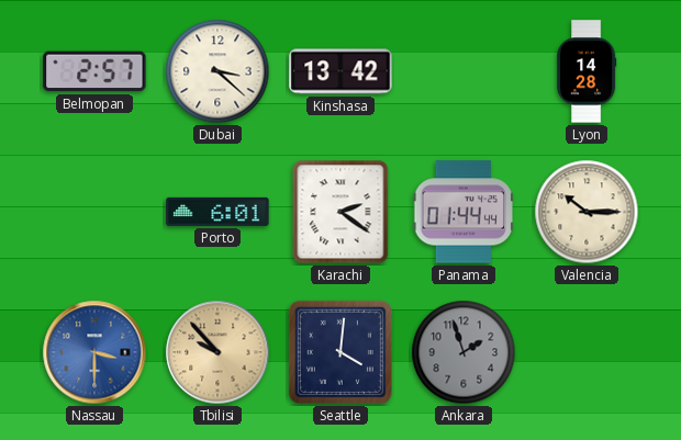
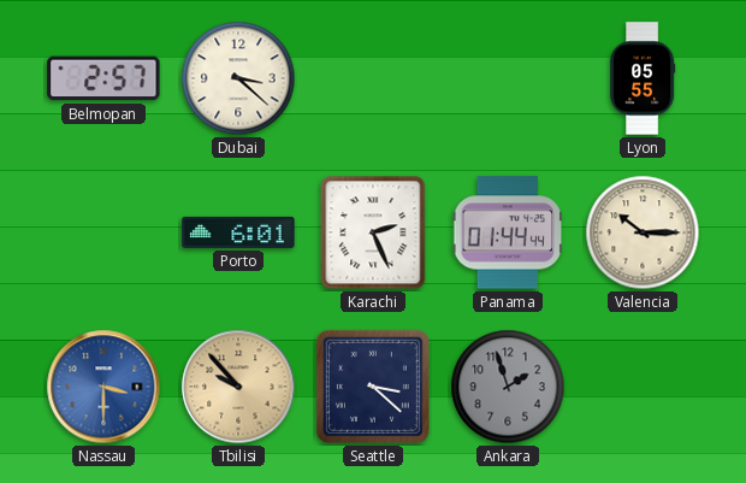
Kinshasa: 13:42 -> none
Lyon: 14:28 -> 05:55
Karachi: 2:21 -> 2:26
Seattle: 4:01 -> 3:22
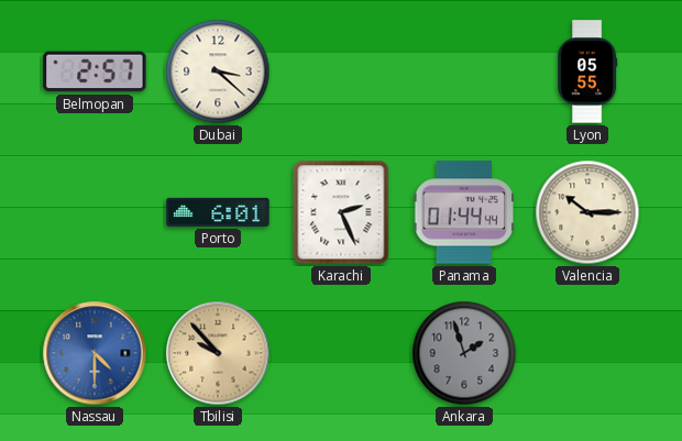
Nassau: 3:30 -> 4:30
Seattle: 3:22 -> none
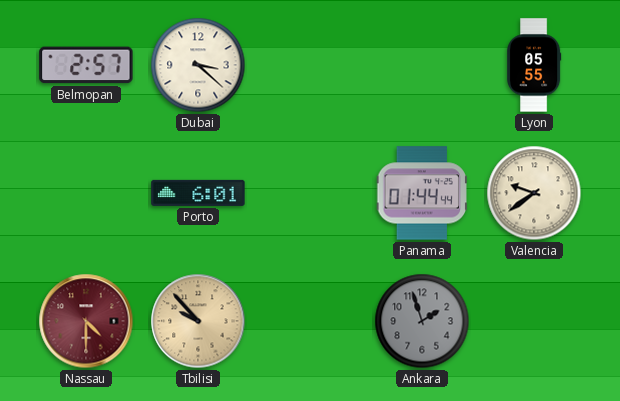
Karachi: 2:26 -> none
Valencia: 10:15 -> 9:39
Nassau dial: blue -> burgundy
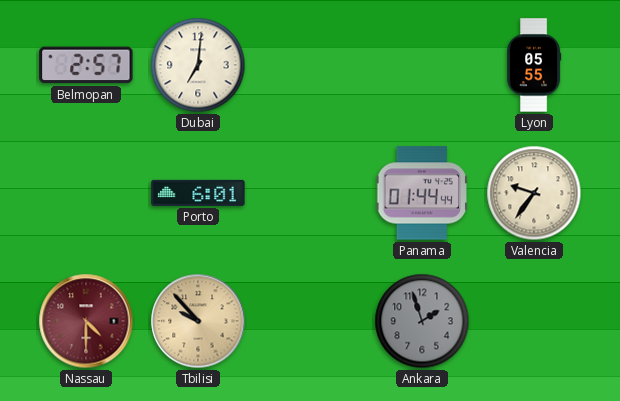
Dubai: 3:22 -> 7:01
Valencia: 9:39 -> 9:36
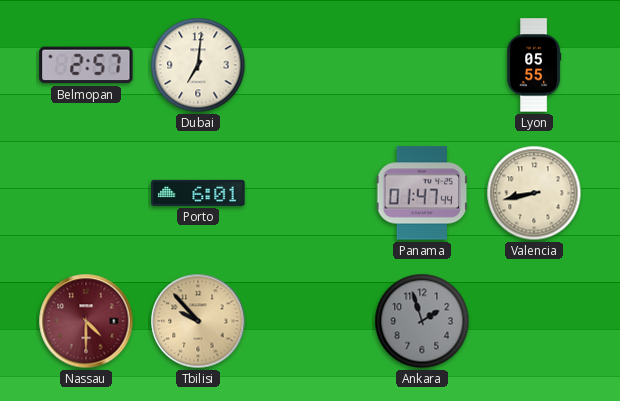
Panama: 01:44 -> 01:47
Valencia: 9:36 -> 8:43
